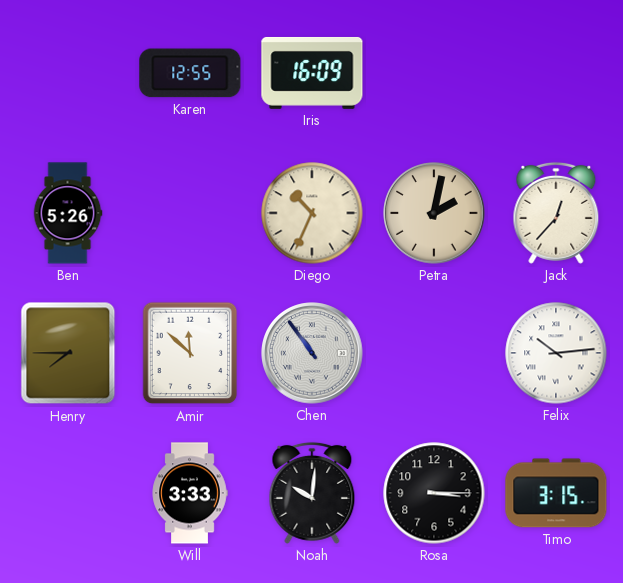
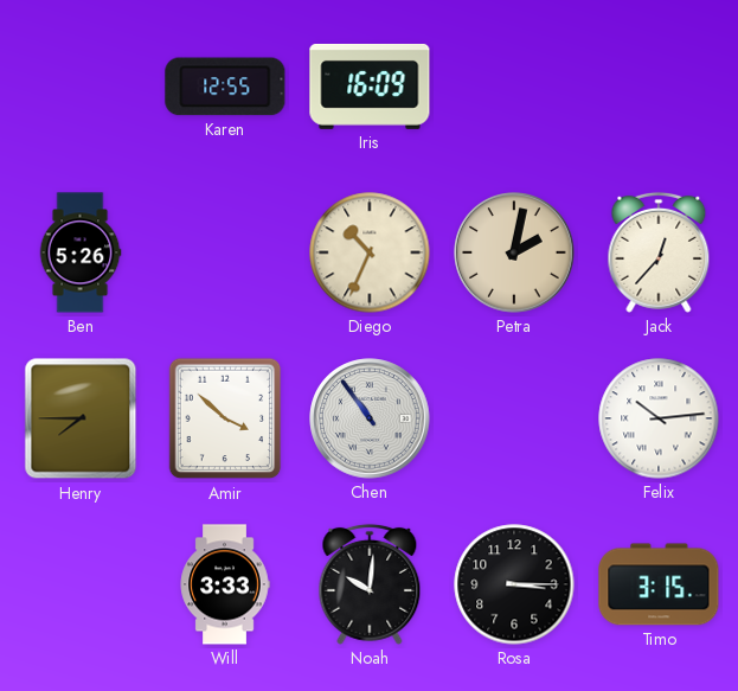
Amir: 11:52 -> 3:52
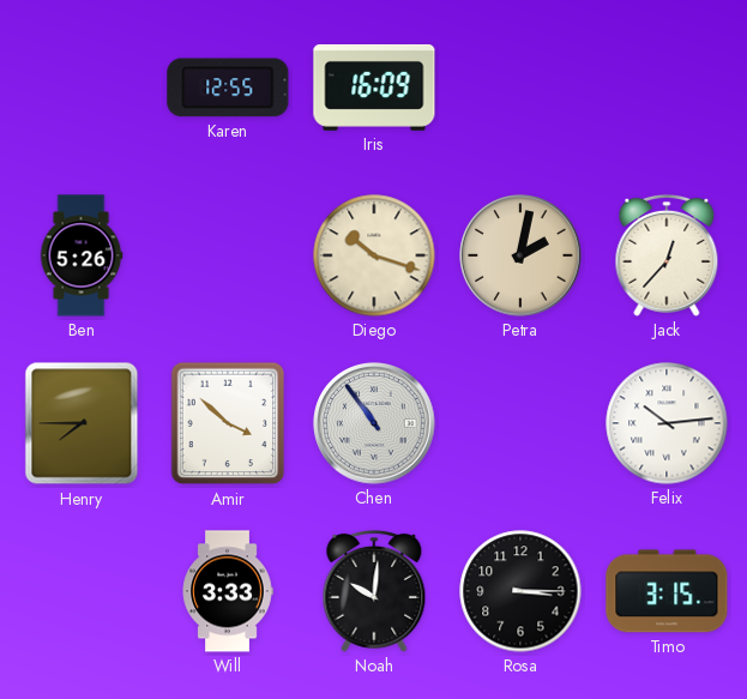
Diego: 10:34 -> 10:18
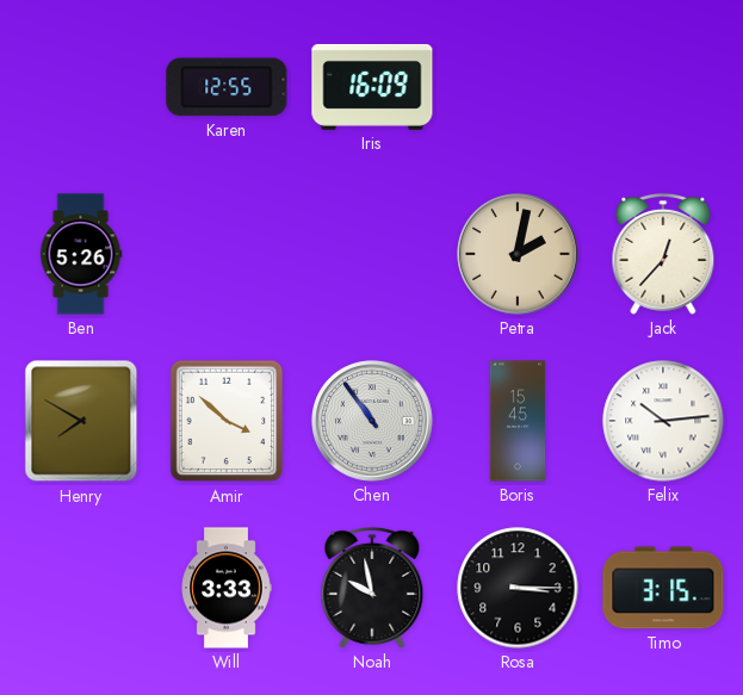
Diego: 10:18 -> none
Henry: 7:45 -> 7:50
Boris: none -> 15:45
Noah: 10:01 -> 9:58
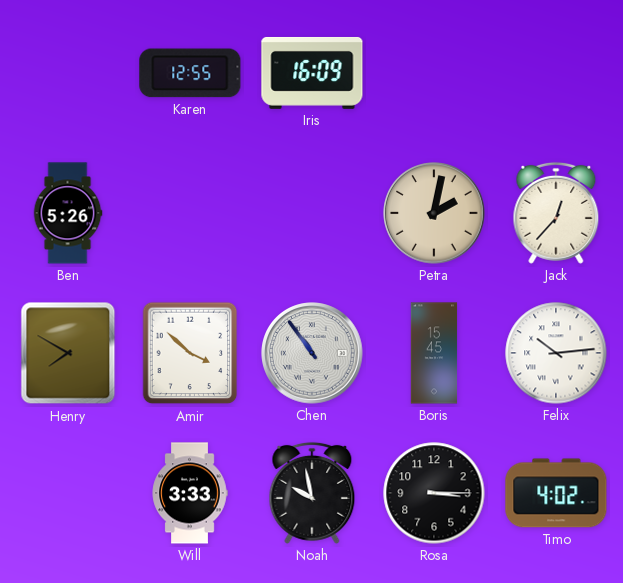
Timo: 3:15 -> 4:02
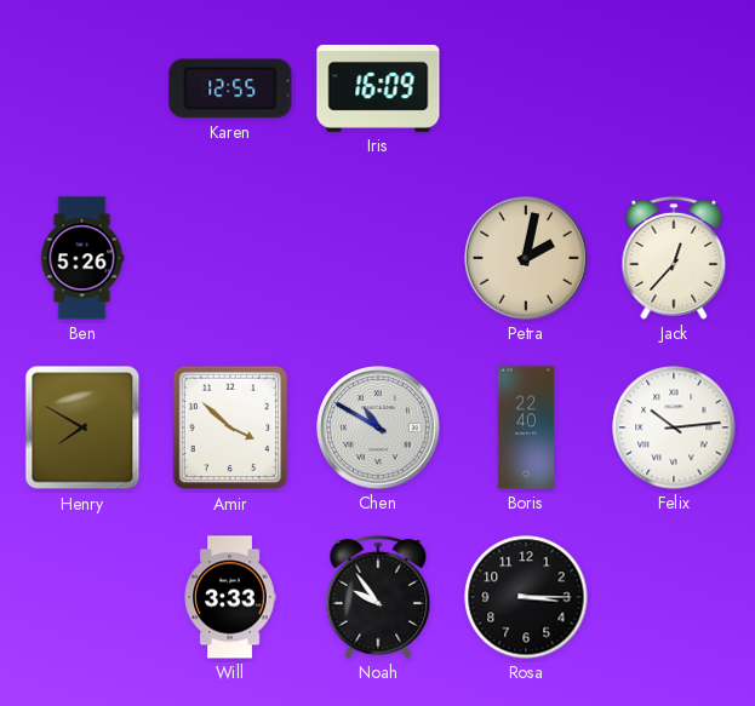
Chen: 10:54 -> 10:50
Boris: 15:45 -> 22:40
Noah: 9:58 -> 9:54
Timo: 4:02 -> none
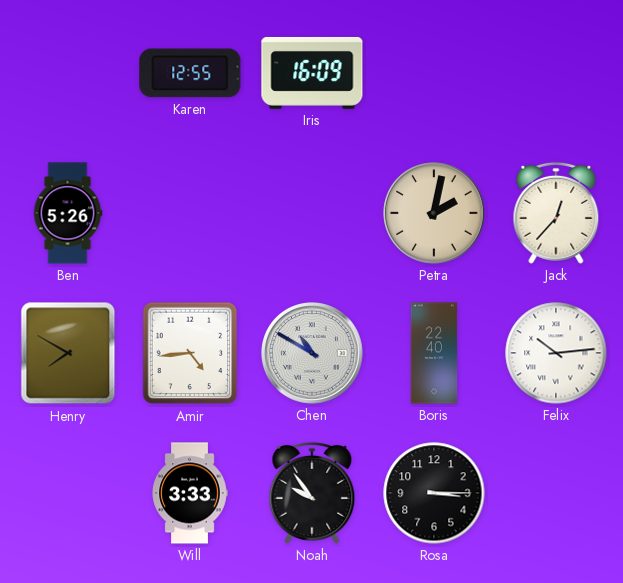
Amir: 3:52 -> 4:44
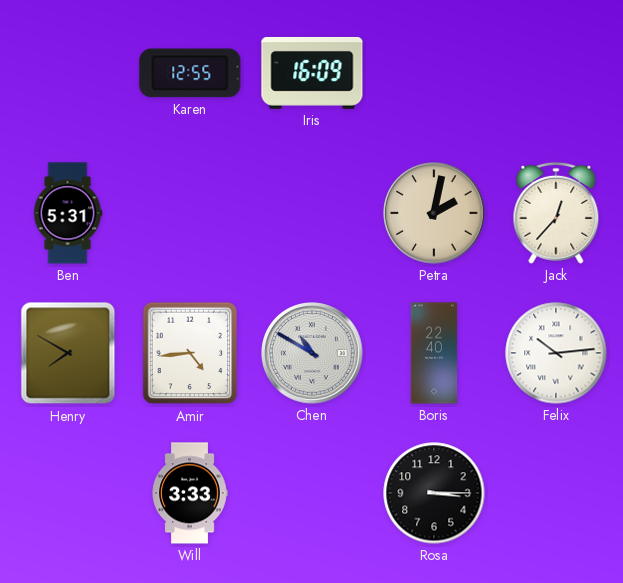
Ben: 5:26 -> 5:31
Noah: 9:54 -> none
